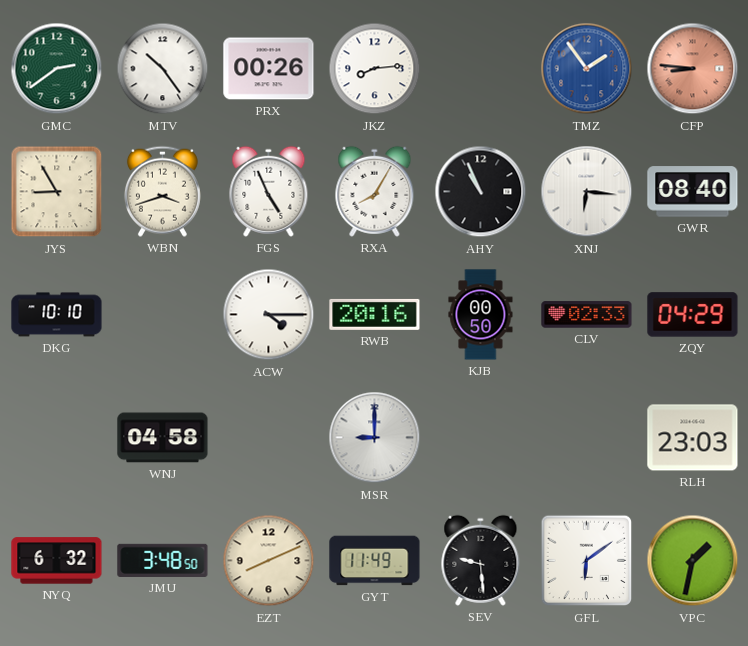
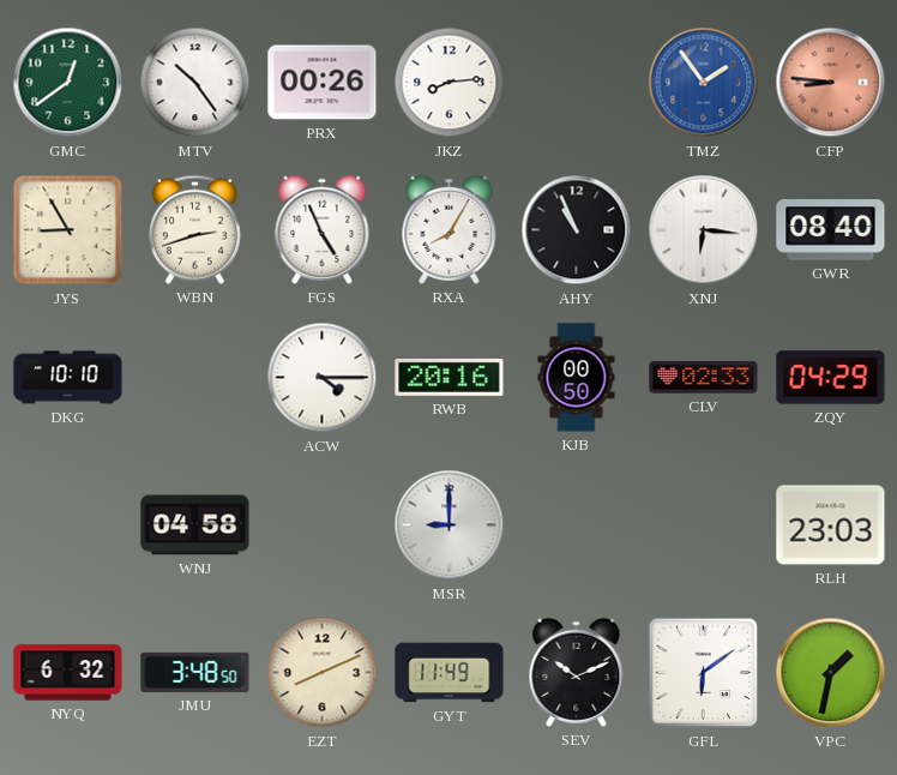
GMC: 2:39 -> 12:39
WBN: 3:42 -> 2:42
SEV: 9:29 -> 10:11
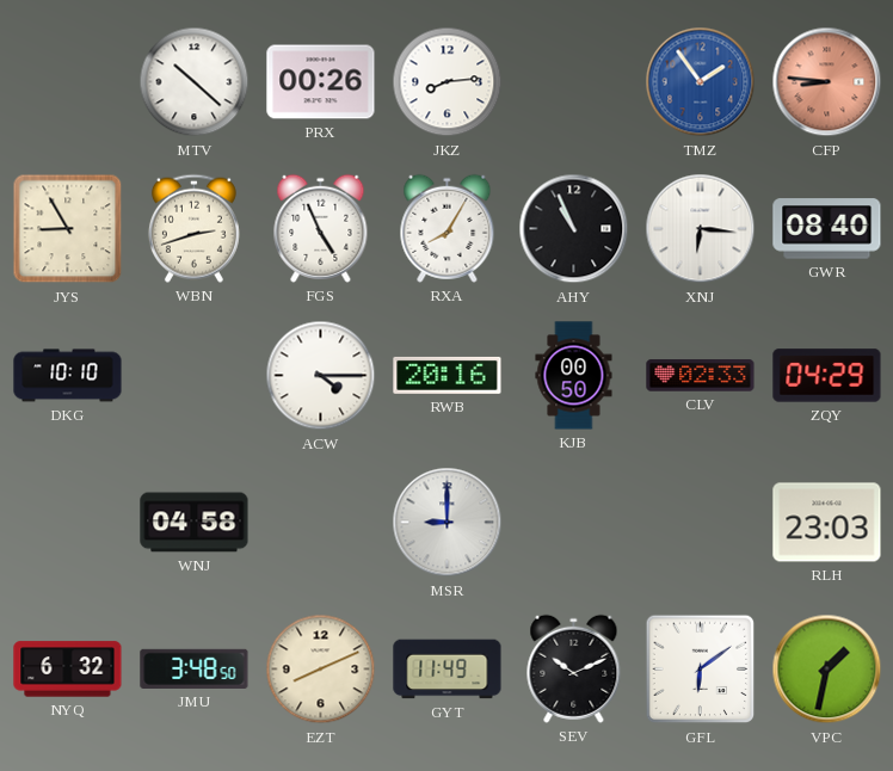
GMC: 12:39 -> none
MTV: 10:24 -> 10:22
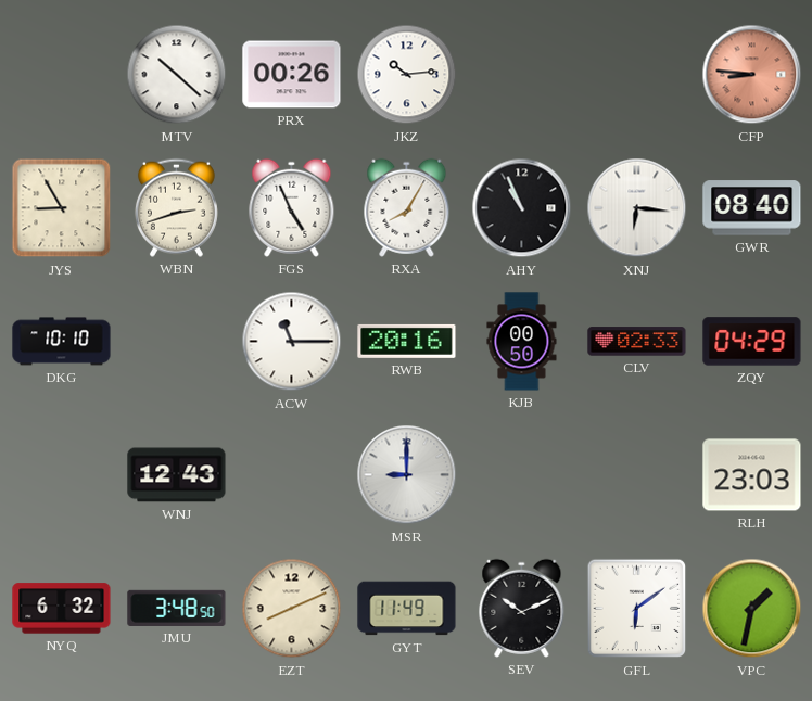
JKZ: 8:14 -> 10:14
TMZ: 1:54 -> none
ACW: 4:15 -> 11:15
WNJ: 04:58 -> 12:43
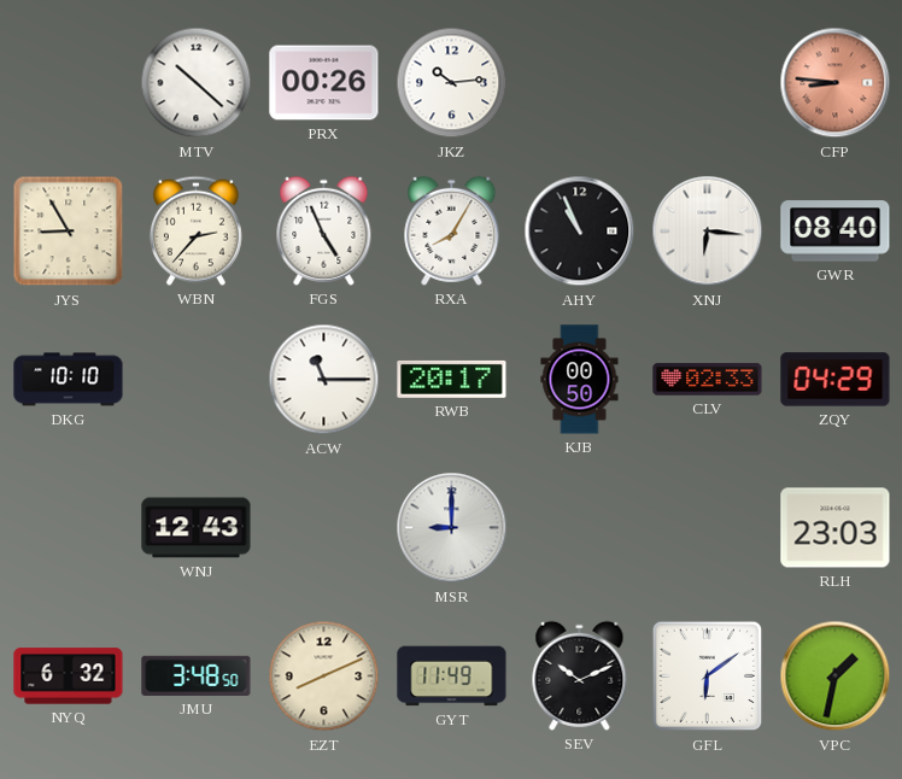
WBN: 2:42 -> 2:37
RWB: 20:16 -> 20:17
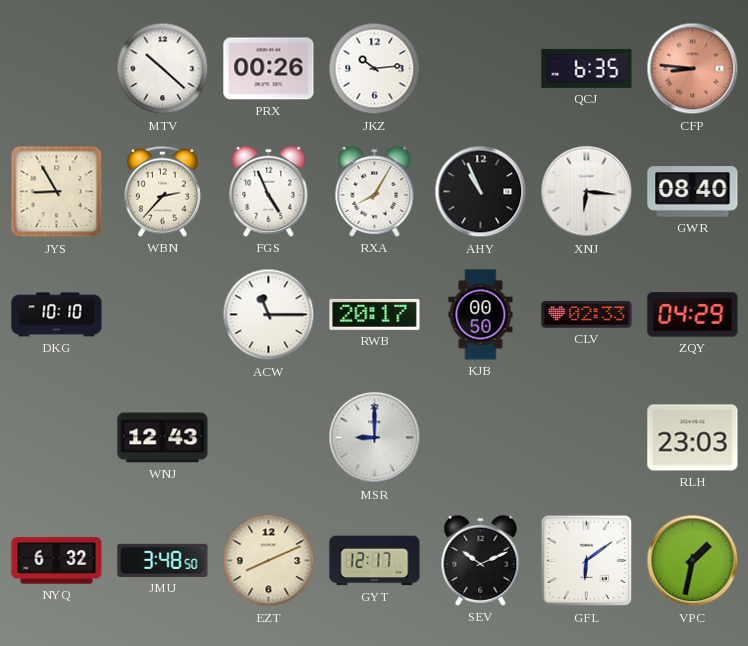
QCJ: none -> 6:35
GYT: 11:49 -> 12:17
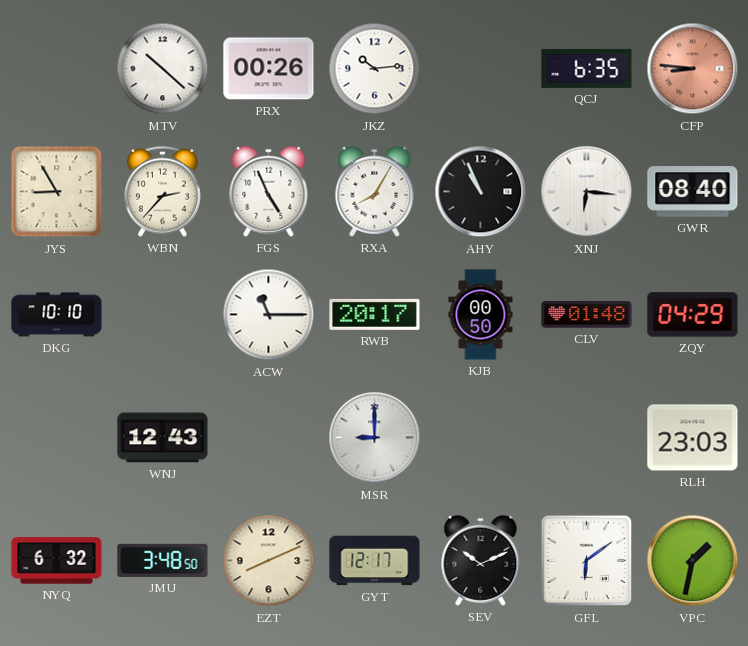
CLV: 02:33 -> 01:48
